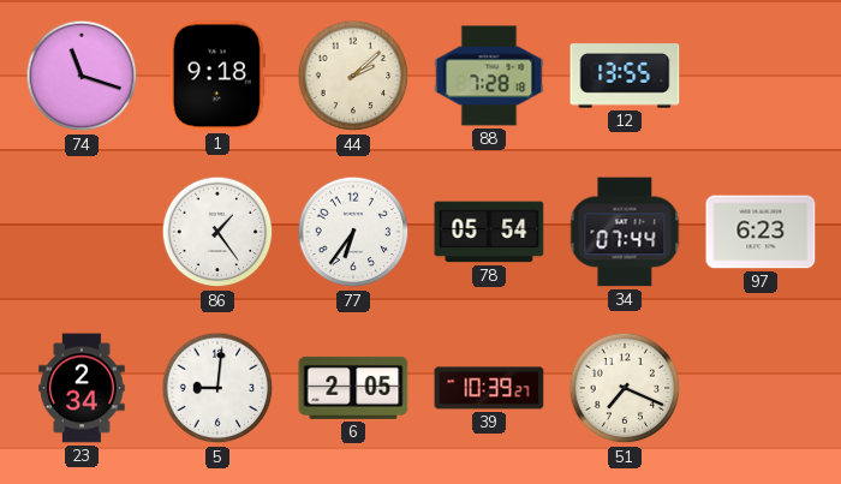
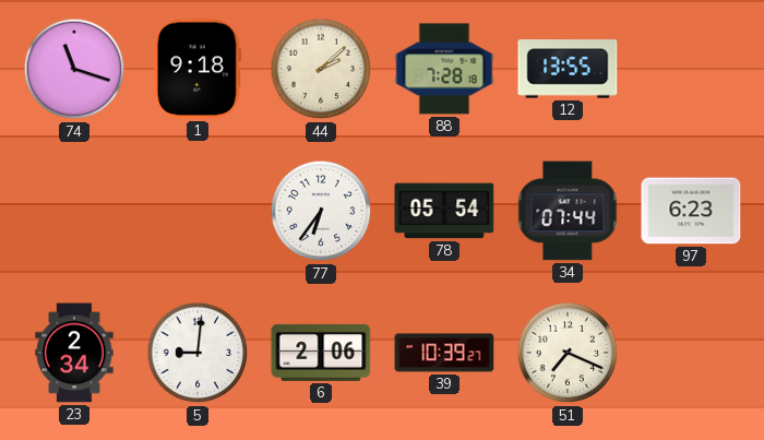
86: 1:24 -> none
6: 2:05 -> 2:06
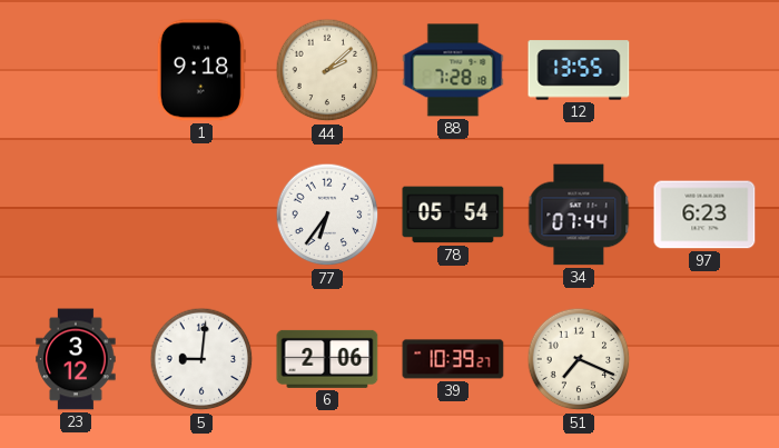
74: 11:18 -> none
23: 2:34 -> 3:12
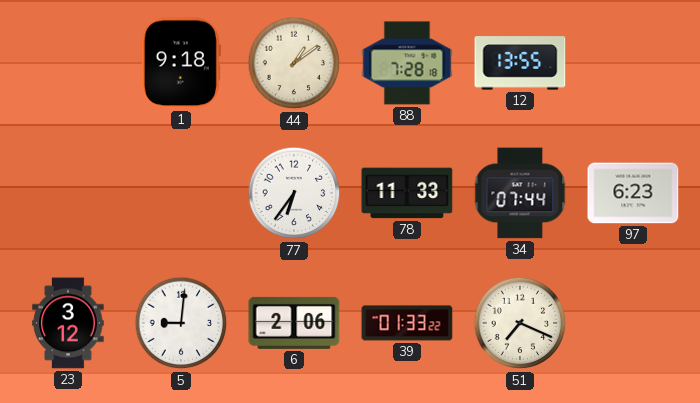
44: 2:08 -> 1:09
78: 05:54 -> 11:33
39: 10:39 -> 01:33
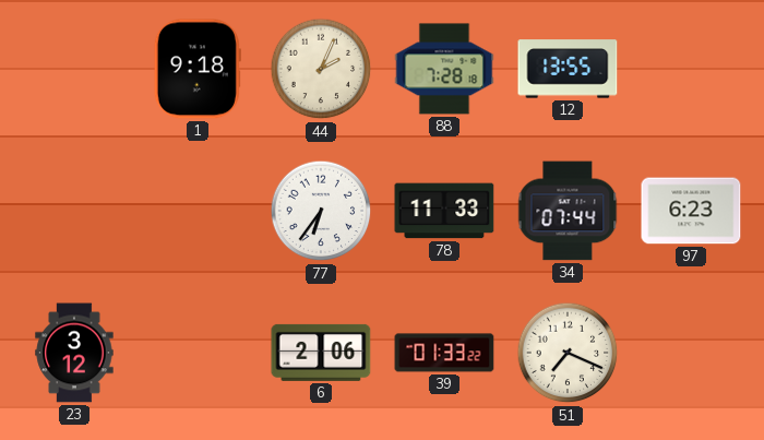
44: 1:09 -> 2:04
5: 9:01 -> none
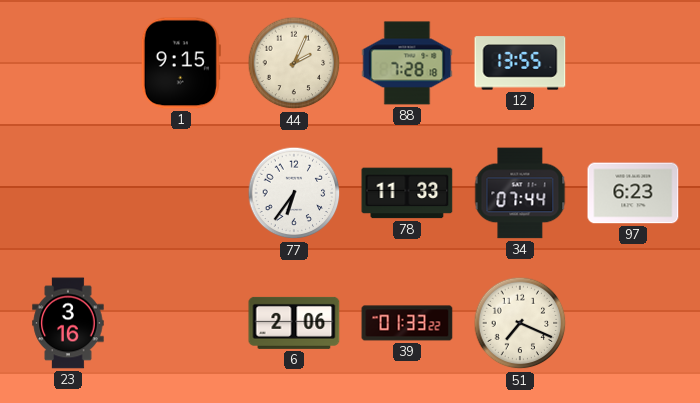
1: 9:18 -> 9:15
23: 3:12 -> 3:16
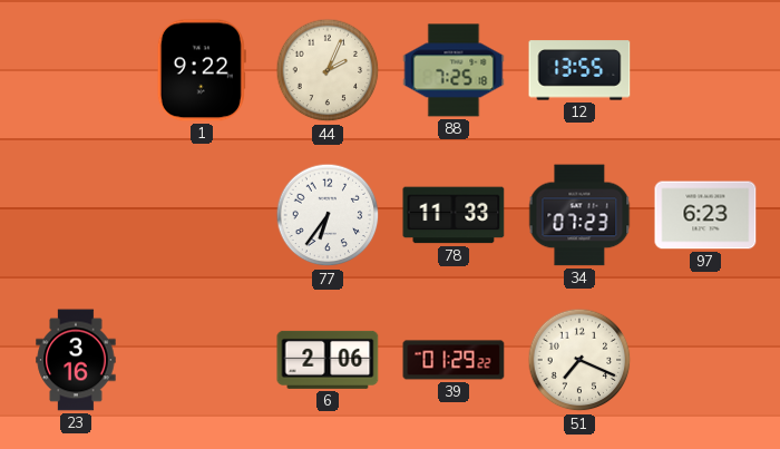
1: 9:15 -> 9:22
88: 7:28 -> 7:25
34: 07:44 -> 07:23
39: 01:33 -> 01:29
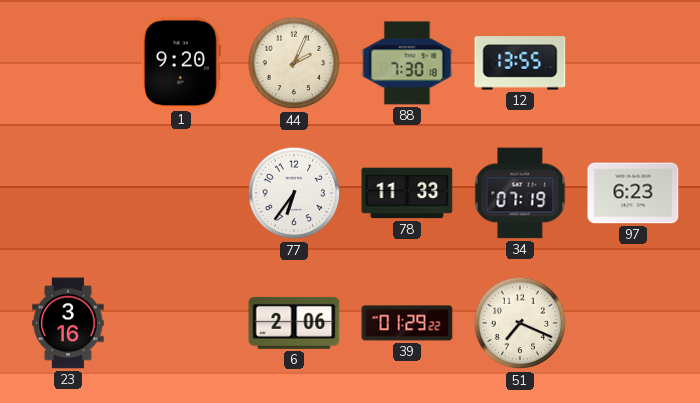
1: 9:22 -> 9:20
88: 7:25 -> 7:30
34: 07:23 -> 07:19
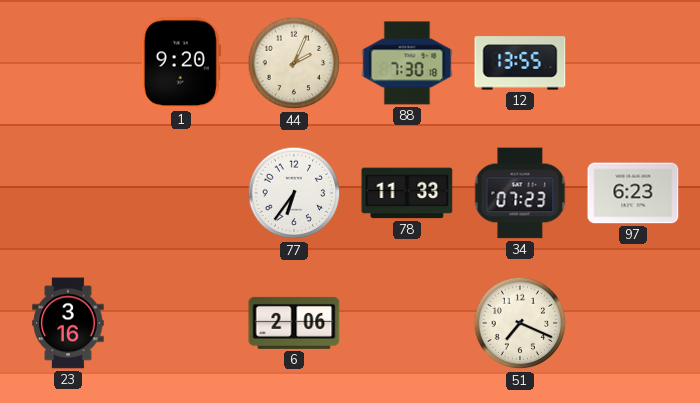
34: 07:19 -> 07:23
39: 01:29 -> none
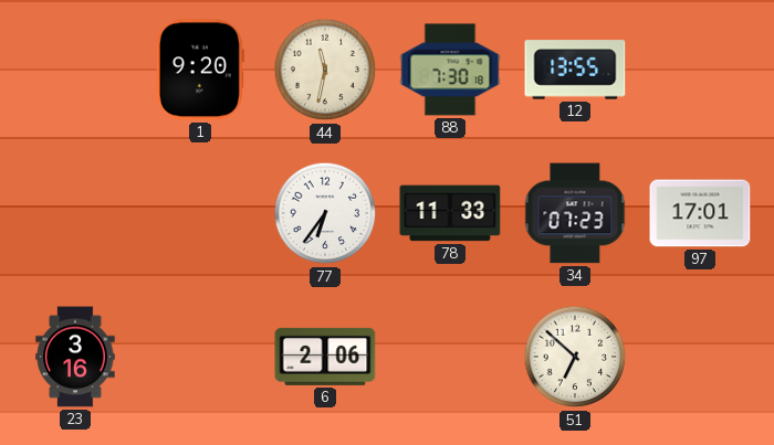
44: 2:04 -> 11:32
97: 6:23 -> 17:01
51: 7:19 -> 6:52
